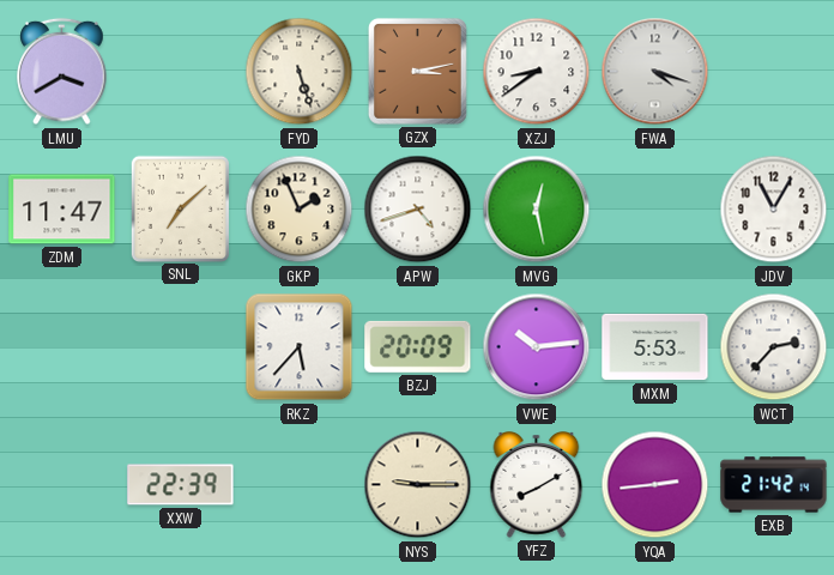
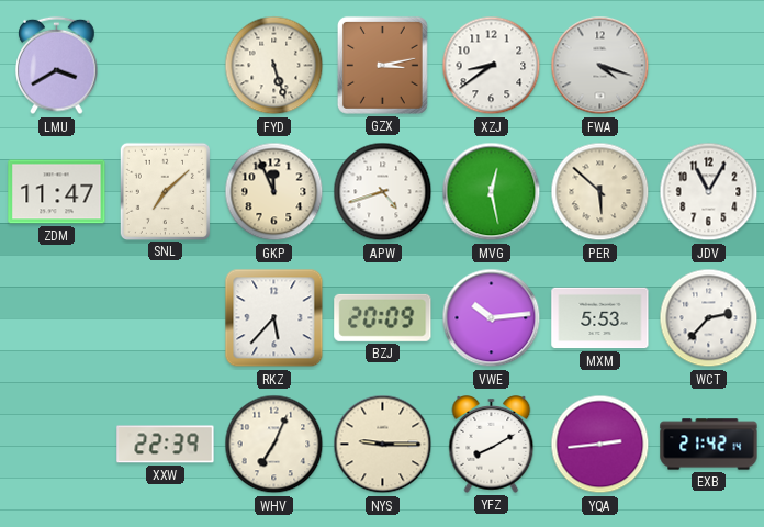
GKP: 1:56 -> 11:56
PER: none -> 5:52
WHV: none -> 7:04
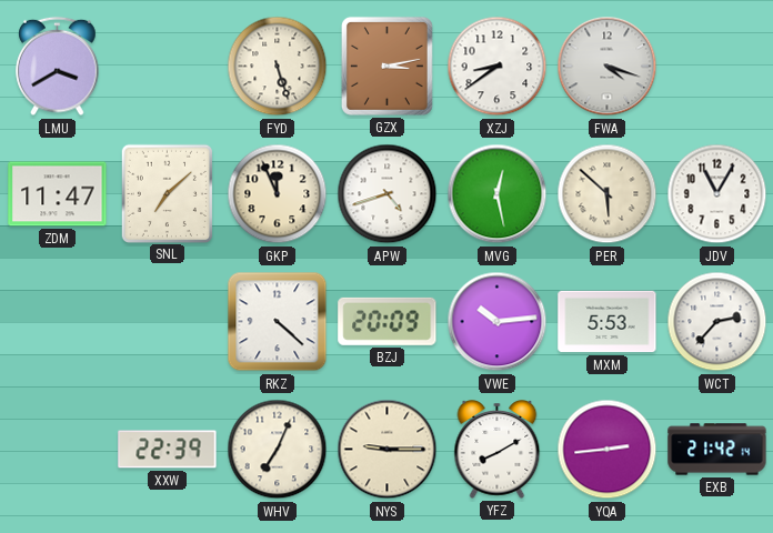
RKZ: 5:37 -> 4:22
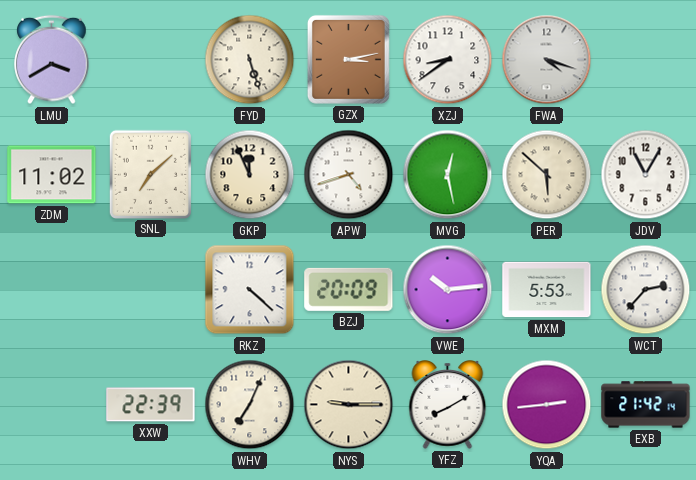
ZDM: 11:47 -> 11:02
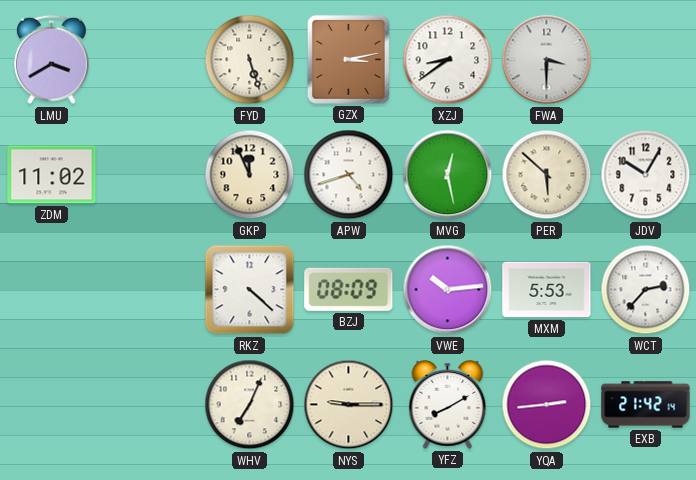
FWA: 4:18 -> 3:30
SNL: 7:08 -> none
JDV: 11:05 -> 10:05
BZJ: 20:09 -> 08:09
XXW: 22:39 -> none
